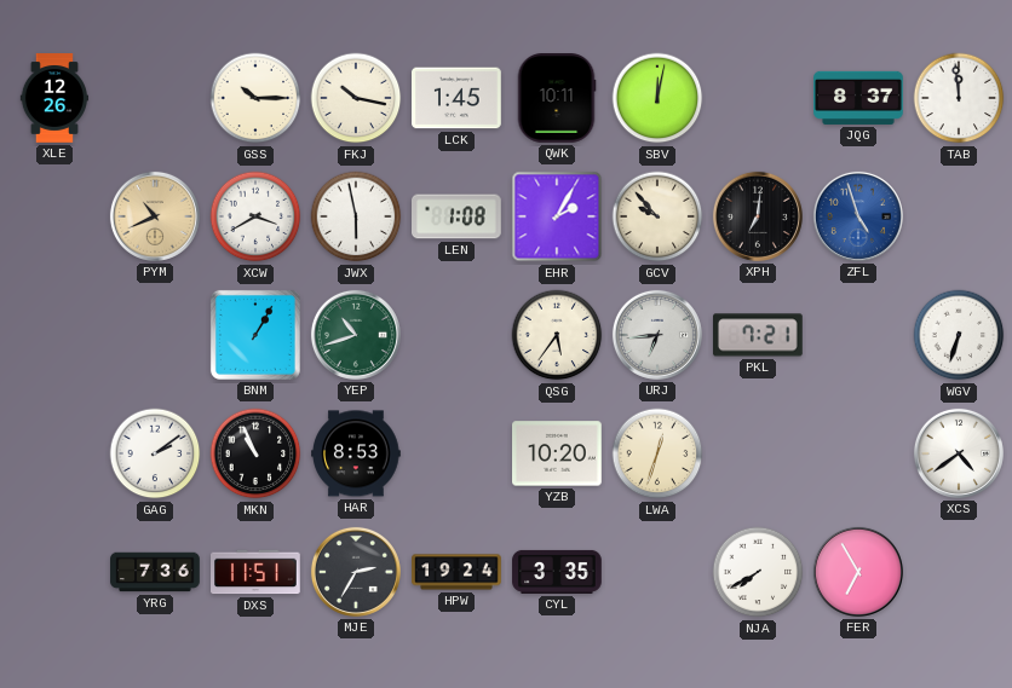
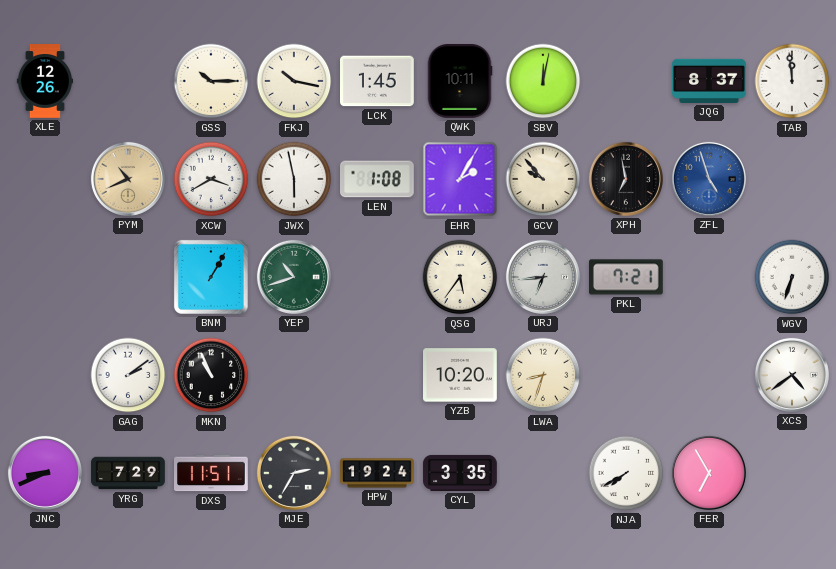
XPH: 7:01 -> 6:58
HAR: 8:53 -> none
LWA: 12:33 -> 8:33
JNC: none -> 8:41
YRG: 7:36 -> 7:29
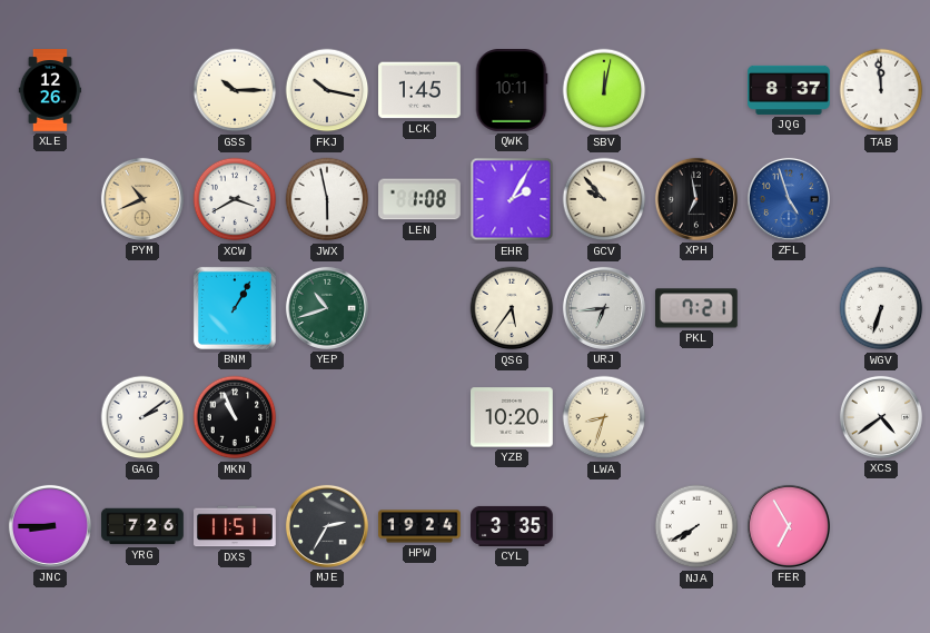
JNC: 8:41 -> 8:45
YRG: 7:29 -> 7:26
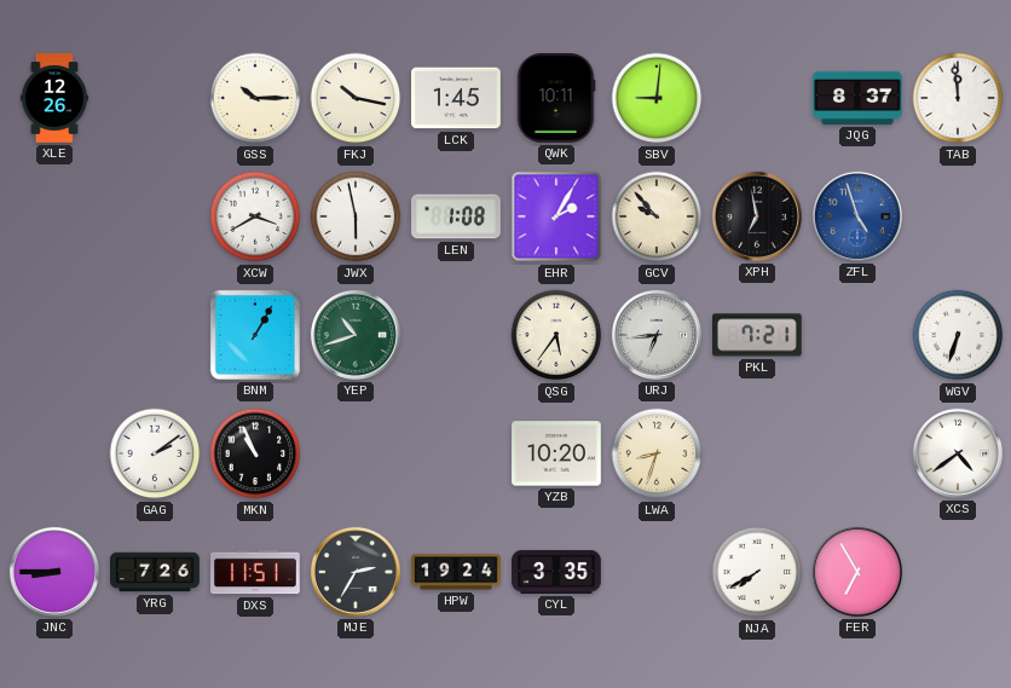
SBV: 12:02 -> 9:01
PYM: 10:41 -> none
